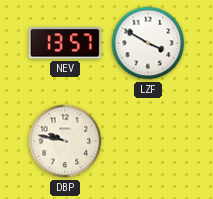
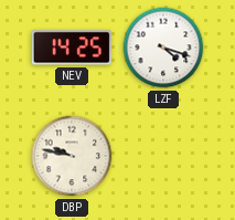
NEV: 13:57 -> 14:25
LZF: 3:50 -> 4:18
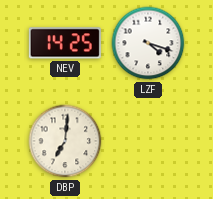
DBP: 9:47 -> 7:01
